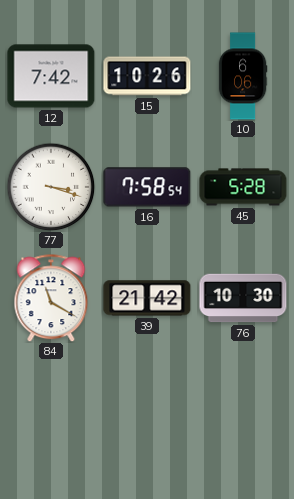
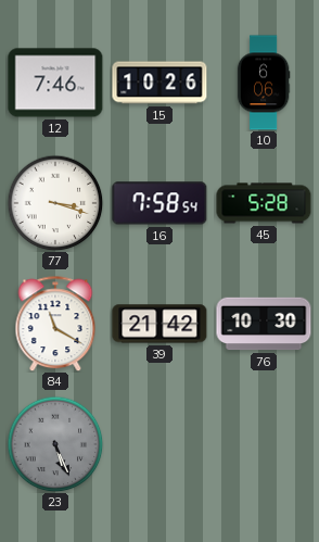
12: 7:42 -> 7:46
23: none -> 5:26
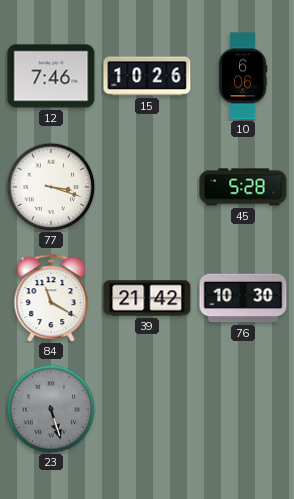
16: 7:58 -> none
23: 5:26 -> 5:27
